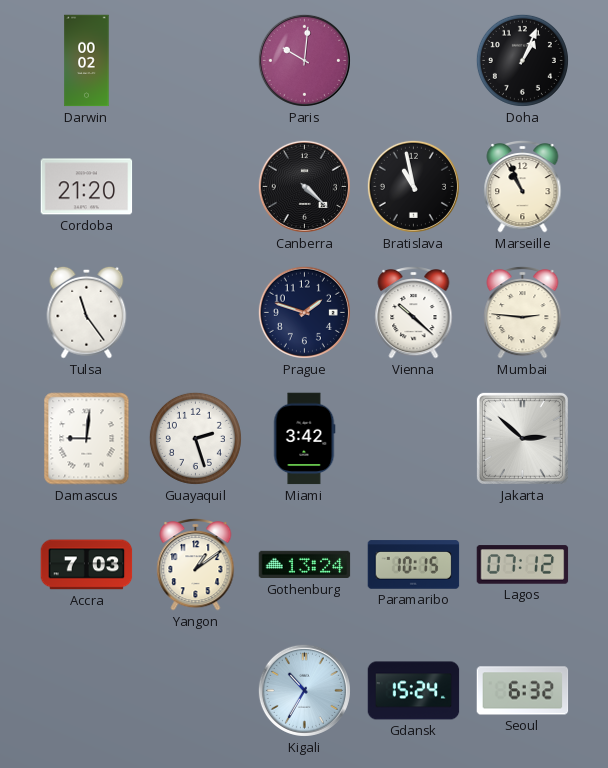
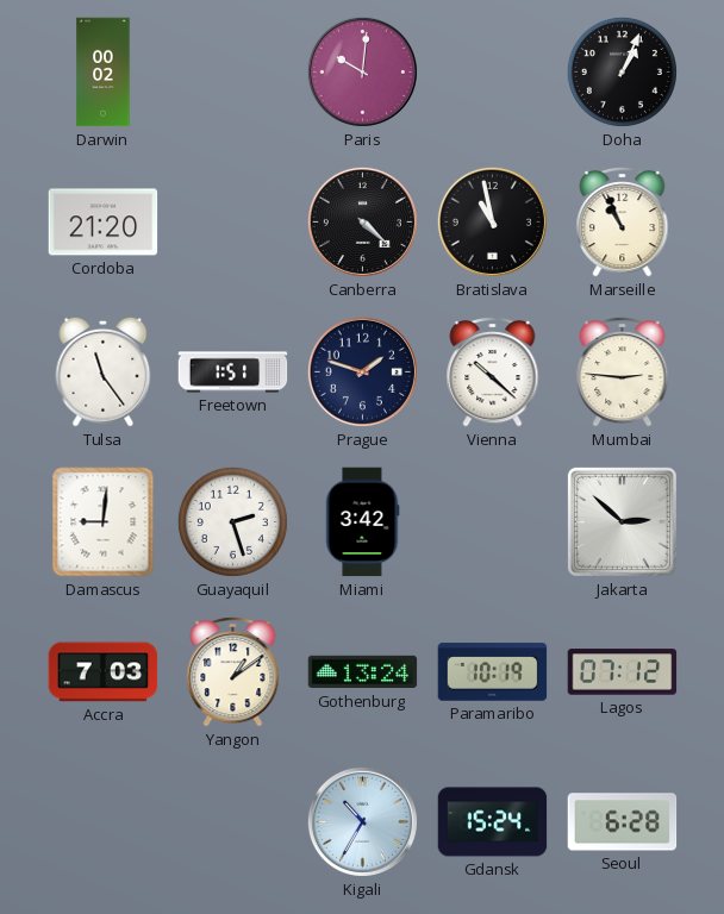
Freetown: none -> 1:51
Paramaribo: 10:15 -> 10:19
Seoul: 6:32 -> 6:28
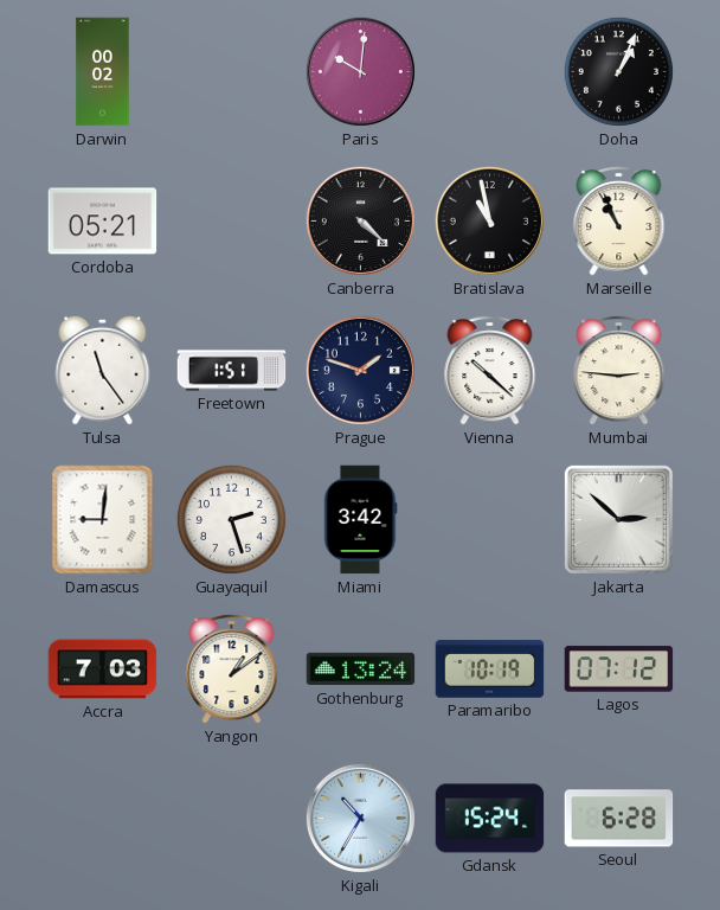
Cordoba: 21:20 -> 05:21
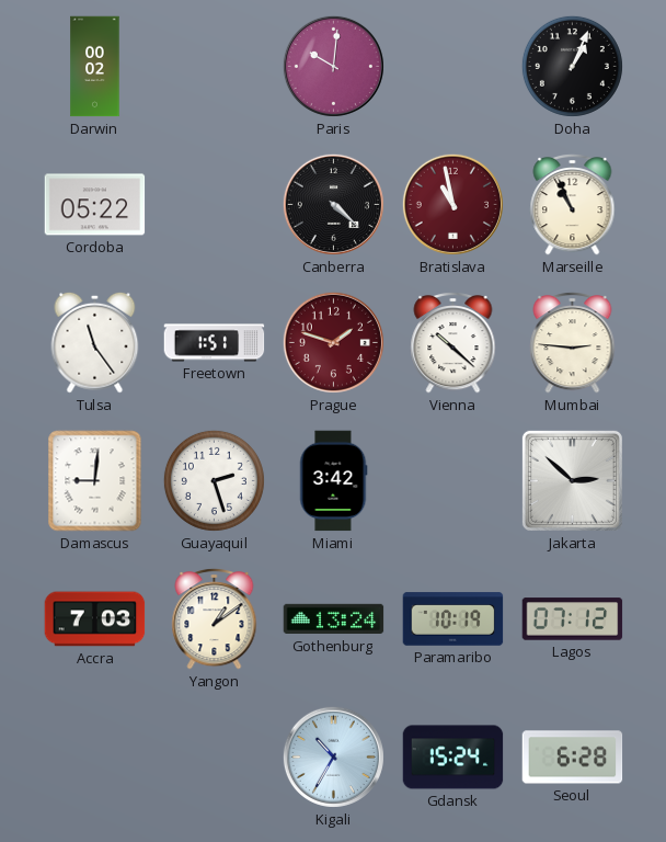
Cordoba: 05:21 -> 05:22
Bratislava dial: black -> burgundy
Prague dial: navy -> burgundy
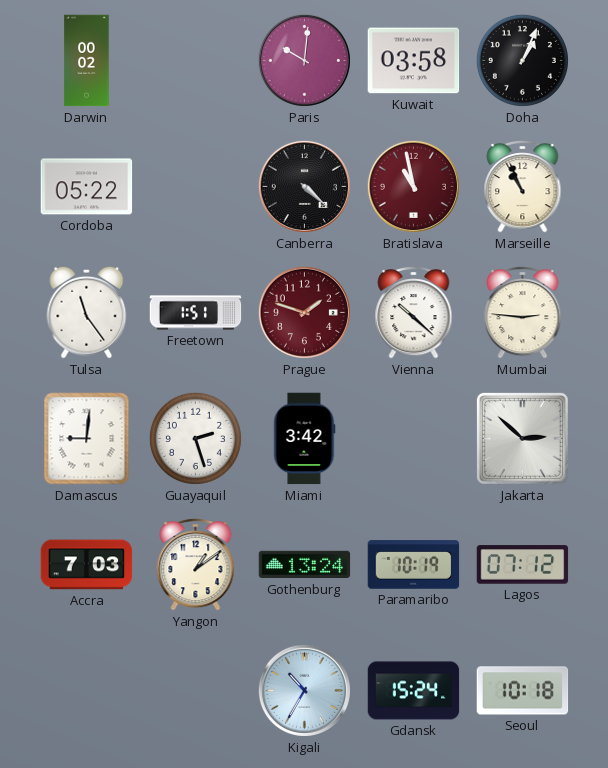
Kuwait: none -> 03:58
Seoul: 6:28 -> 10:18
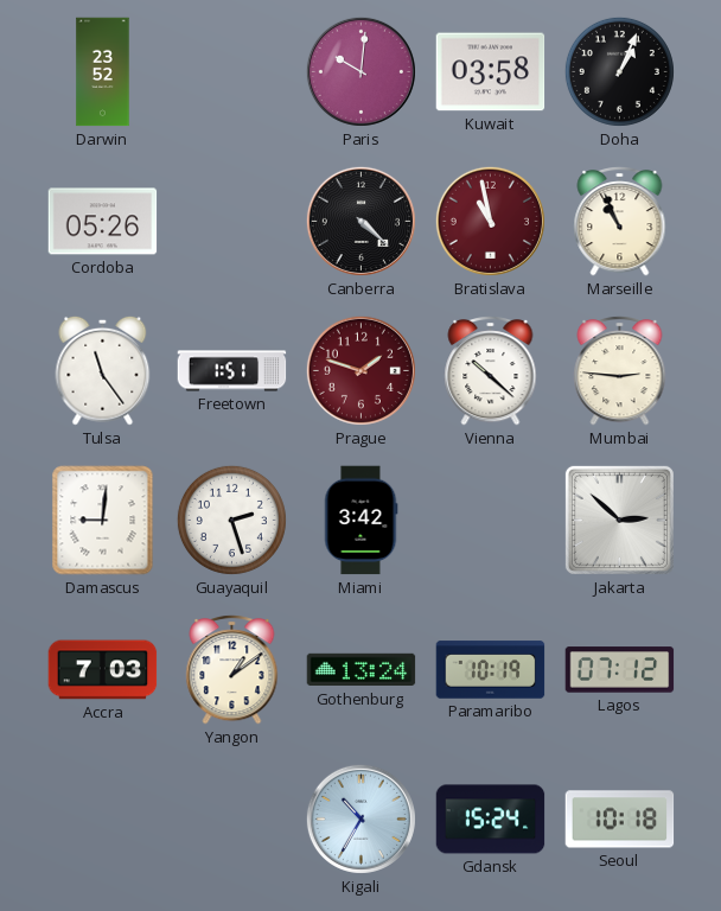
Darwin: 00:02 -> 23:52
Cordoba: 05:22 -> 05:26
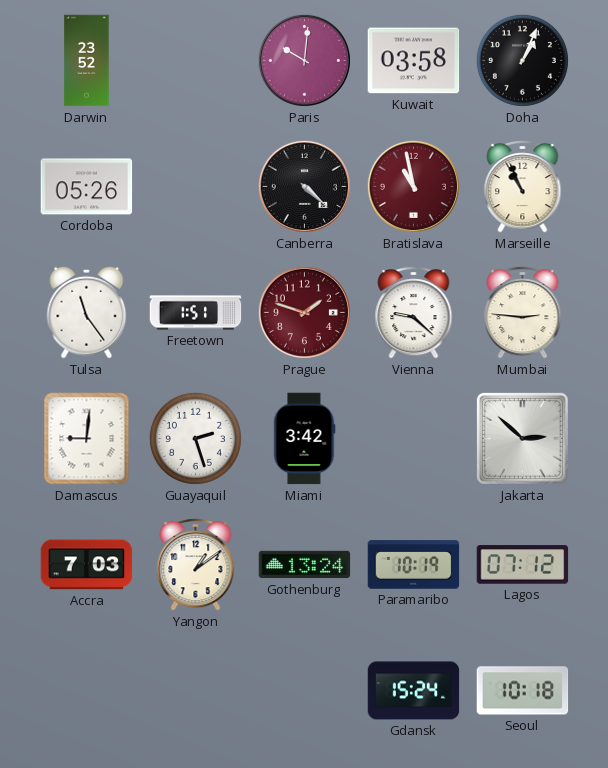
Vienna: 10:22 -> 9:22
Kigali: 10:35 -> none
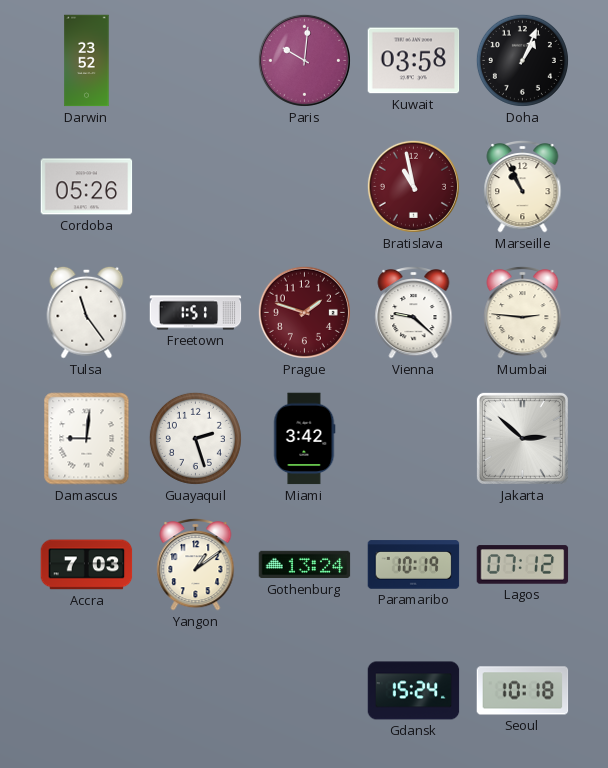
Canberra: 4:22 -> none
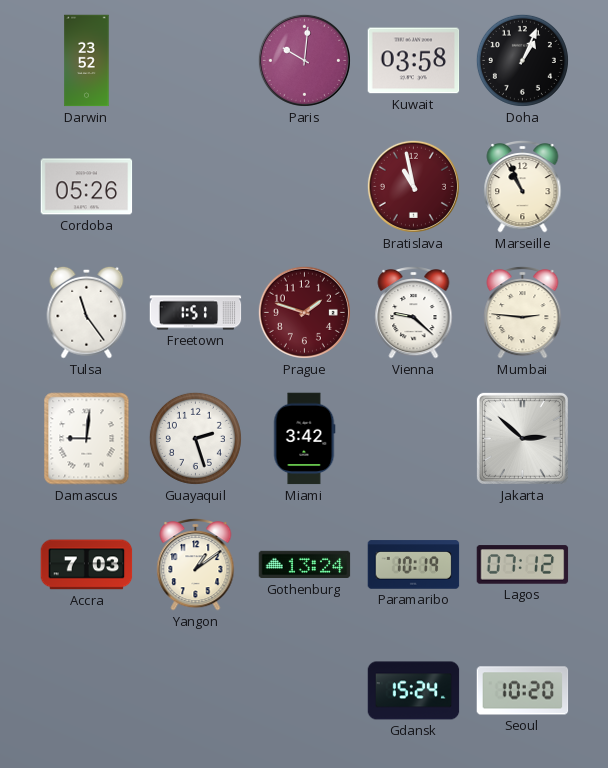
Seoul: 10:18 -> 10:20
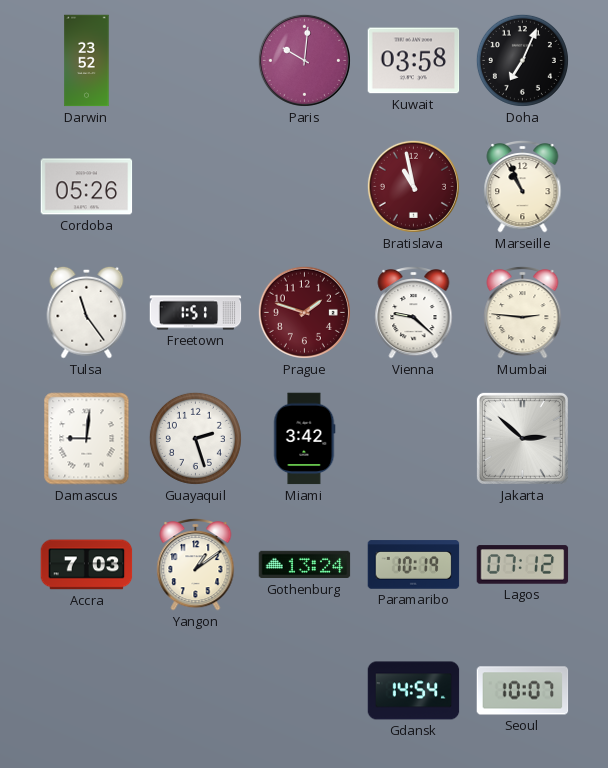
Doha: 1:04 -> 7:04
Gdansk: 15:24 -> 14:54
Seoul: 10:20 -> 10:07
